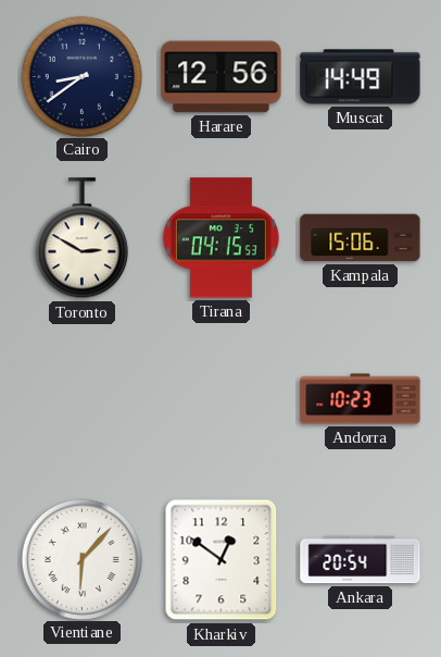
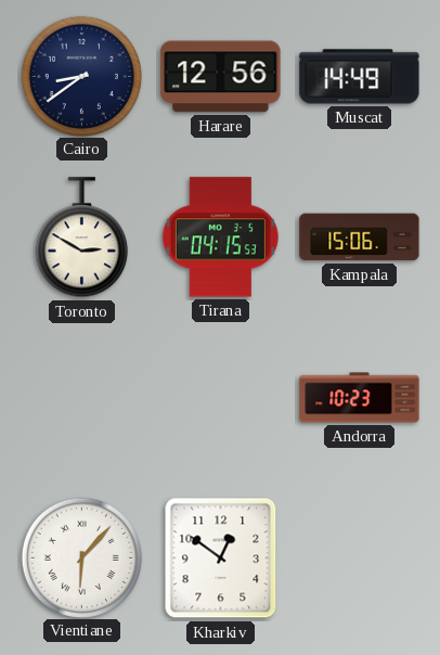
Ankara: 20:54 -> none
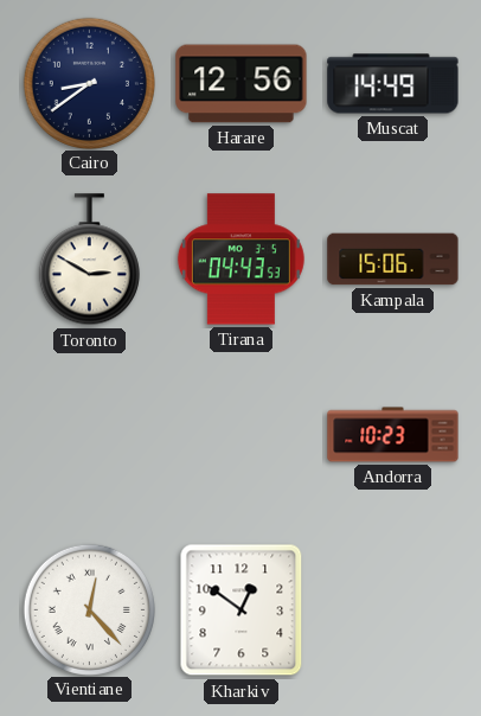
Tirana: 04:15 -> 04:43
Vientiane: 6:07 -> 12:23
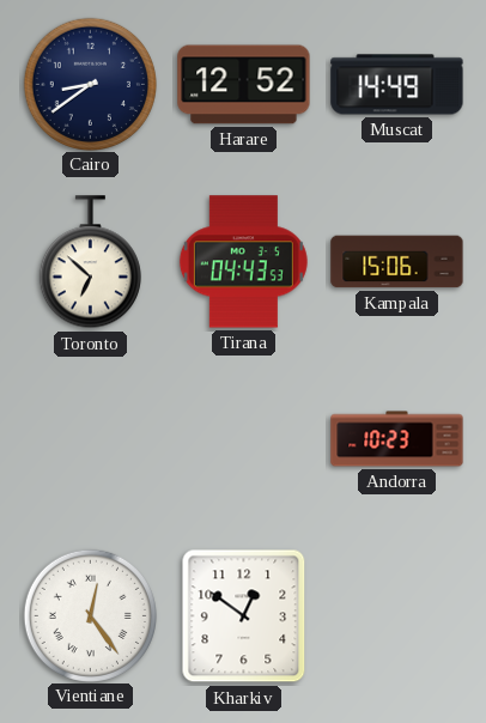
Harare: 12:56 -> 12:52
Toronto: 2:50 -> 6:52
Vientiane: 12:23 -> 12:24
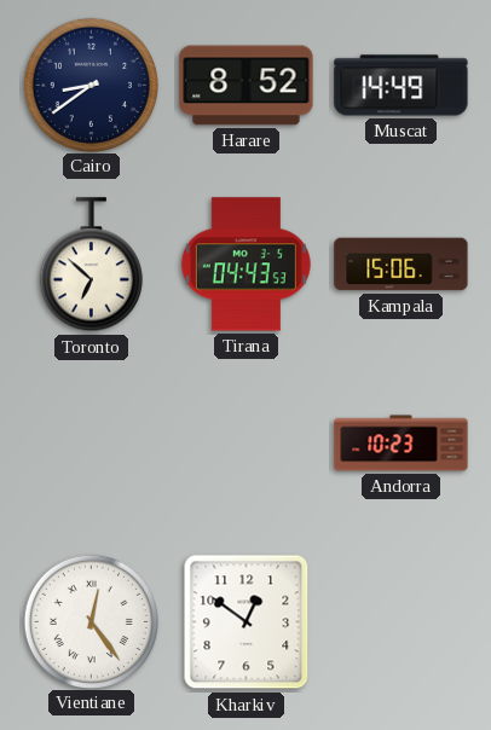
Harare: 12:52 -> 8:52
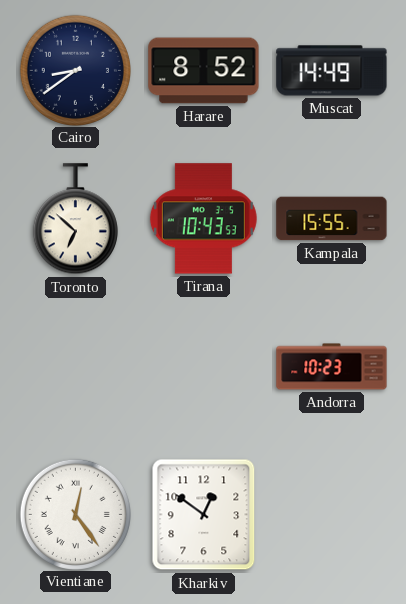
Tirana: 04:43 -> 10:43
Kampala: 15:06 -> 15:55
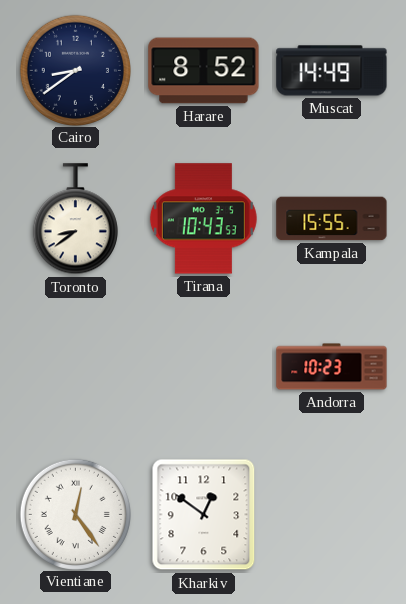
Toronto: 6:52 -> 8:39
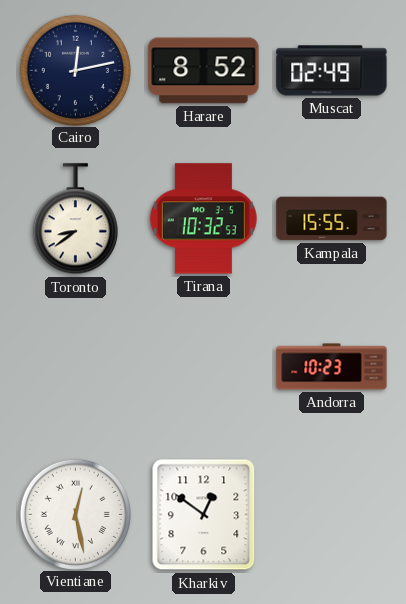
Cairo: 8:39 -> 12:13
Muscat: 14:49 -> 02:49
Tirana: 10:43 -> 10:32
Vientiane: 12:24 -> 12:28
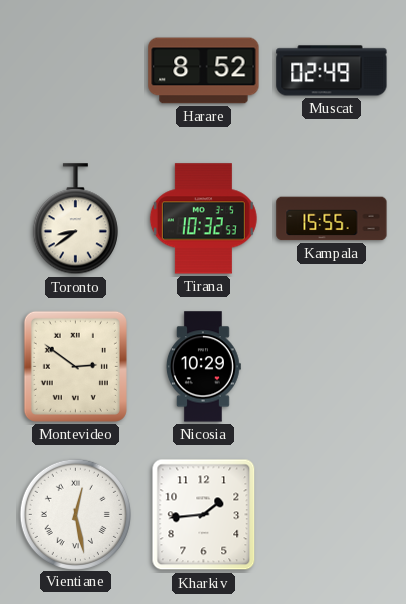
Cairo: 12:13 -> none
Montevideo: none -> 2:51
Nicosia: none -> 10:29
Andorra: 10:23 -> none
Kharkiv: 12:51 -> 1:44
